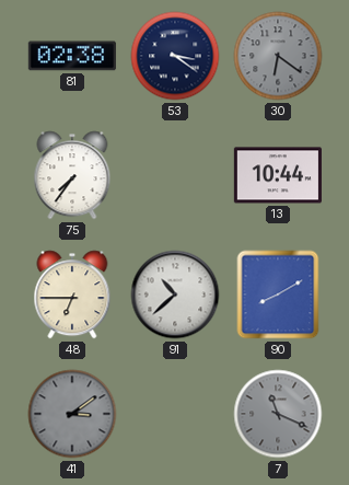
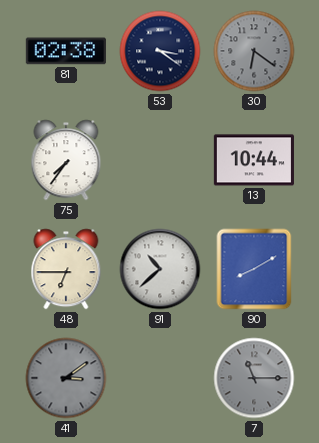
7: 11:19 -> 11:15
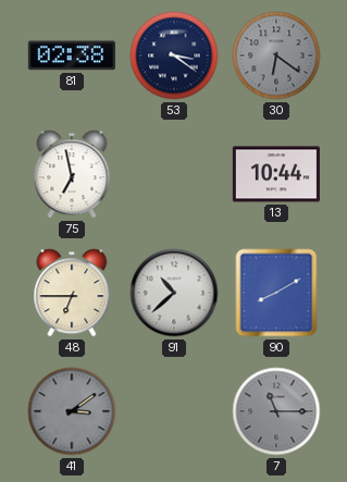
75: 7:36 -> 6:58
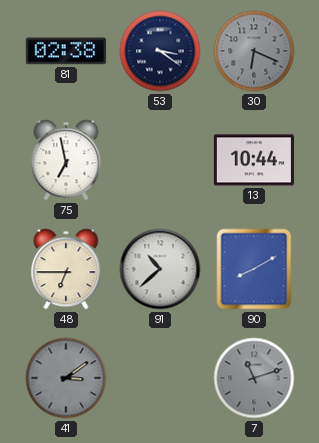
30: 6:21 -> 6:19
7: 11:15 -> 11:12
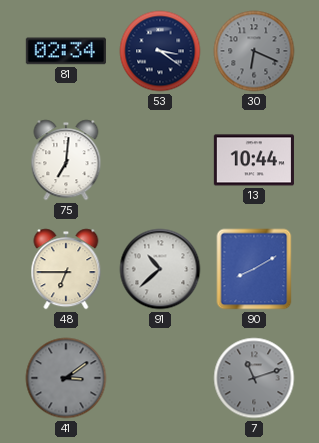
81: 02:38 -> 02:34
75: 6:58 -> 7:01
